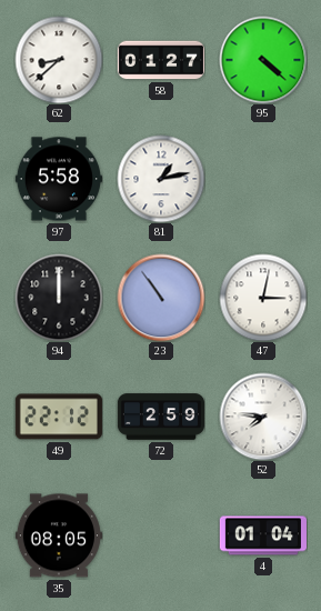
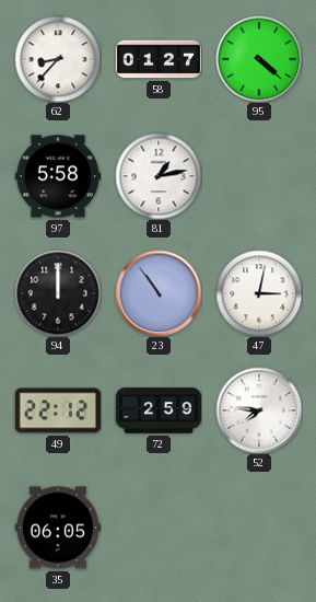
62: 8:38 -> 8:37
35: 08:05 -> 06:05
4: 01:04 -> none
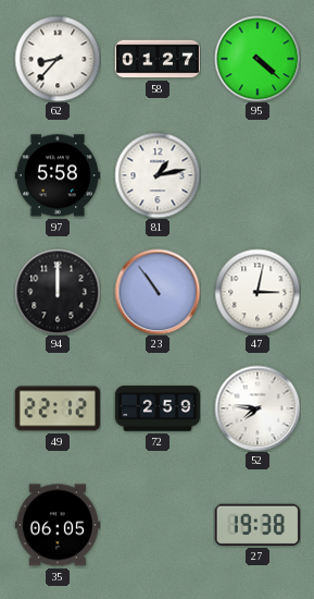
27: none -> 19:38
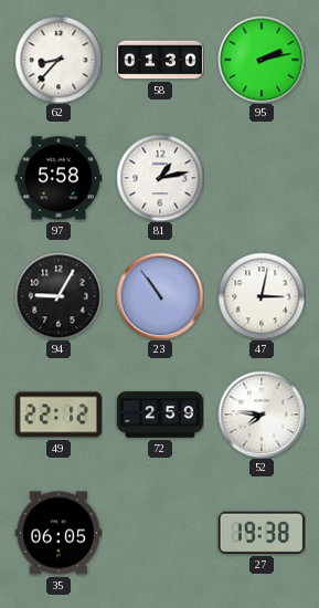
58: 01:27 -> 01:30
95: 4:22 -> 2:13
94: 12:00 -> 9:05
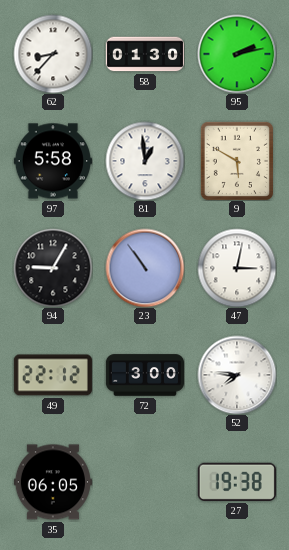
81: 1:13 -> 12:59
9: none -> 5:50
72: 2:59 -> 3:00
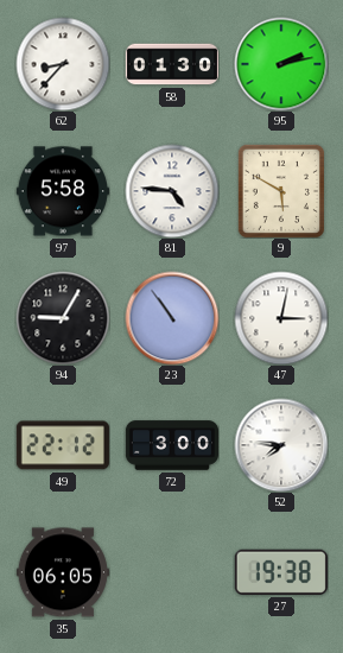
81: 12:59 -> 4:46
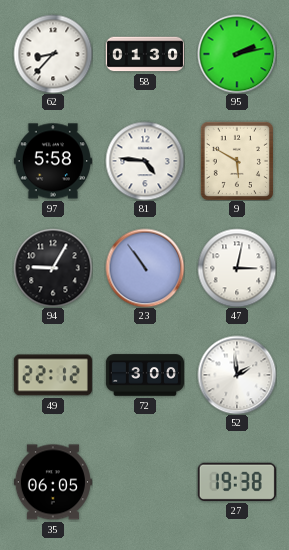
52: 7:46 -> 1:59
